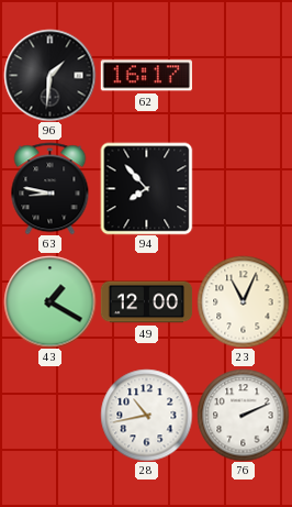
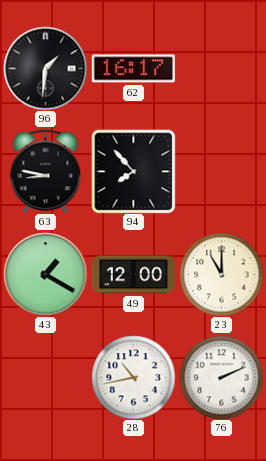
23: 11:04 -> 11:00
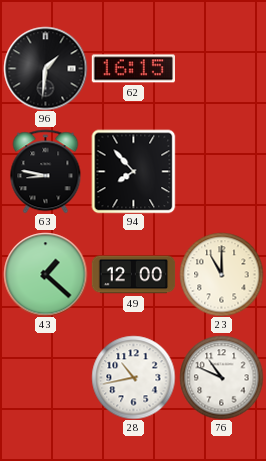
62: 16:17 -> 16:15
43: 1:20 -> 1:22
76: 2:11 -> 10:49
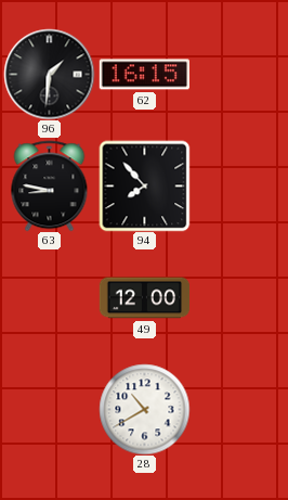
43: 1:22 -> none
23: 11:00 -> none
28: 10:43 -> 10:40
76: 10:49 -> none
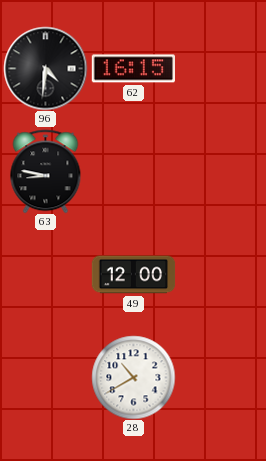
96: 1:31 -> 4:31
94: 7:53 -> none
